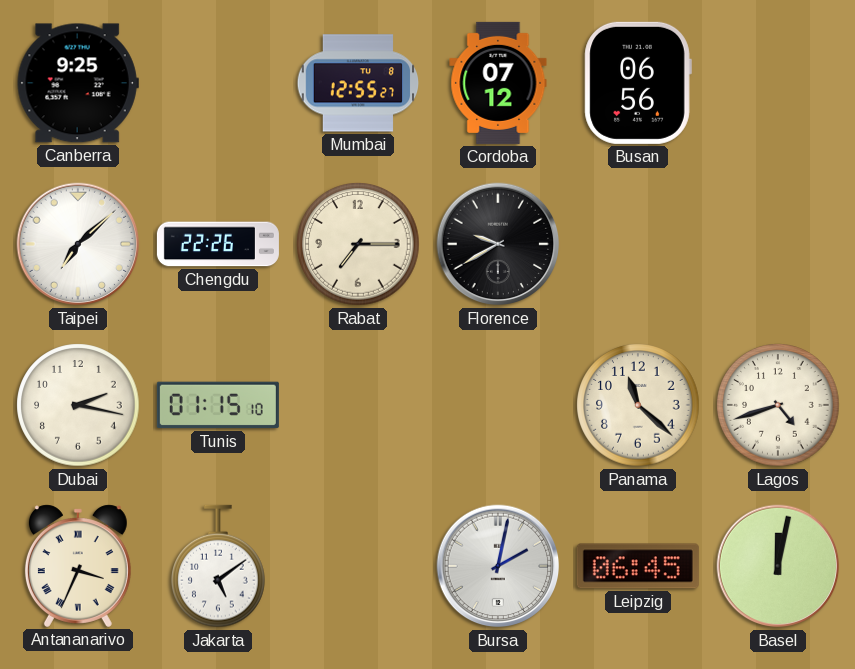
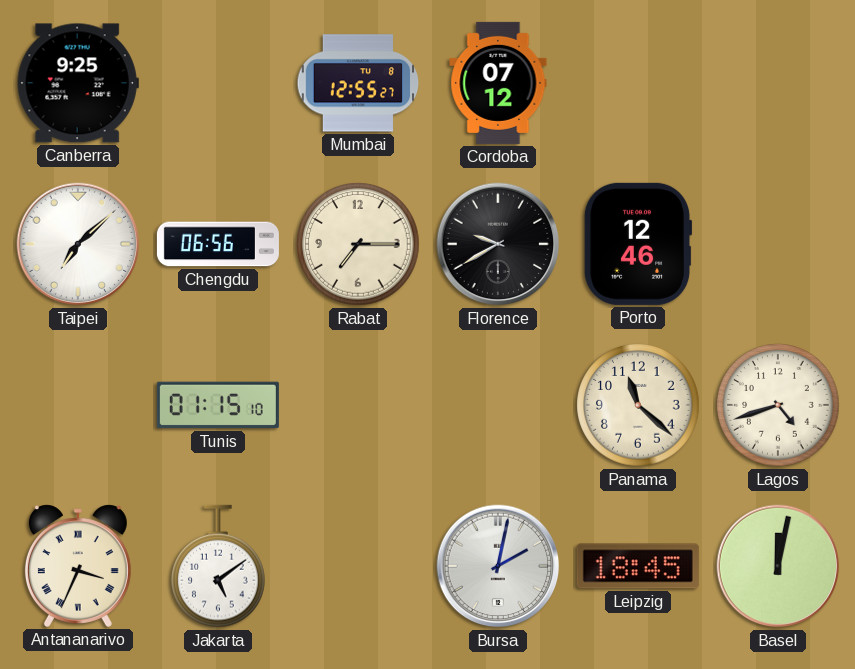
Busan: 06:56 -> none
Chengdu: 22:26 -> 06:56
Porto: none -> 12:46
Dubai: 2:17 -> none
Leipzig: 06:45 -> 18:45
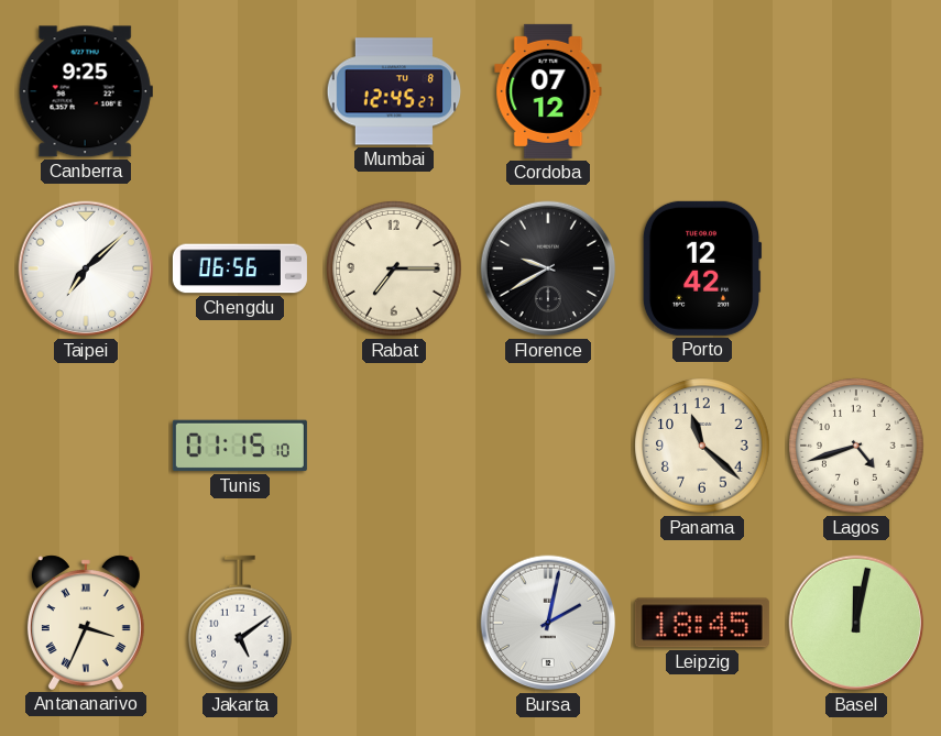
Mumbai: 12:55 -> 12:45
Porto: 12:46 -> 12:42
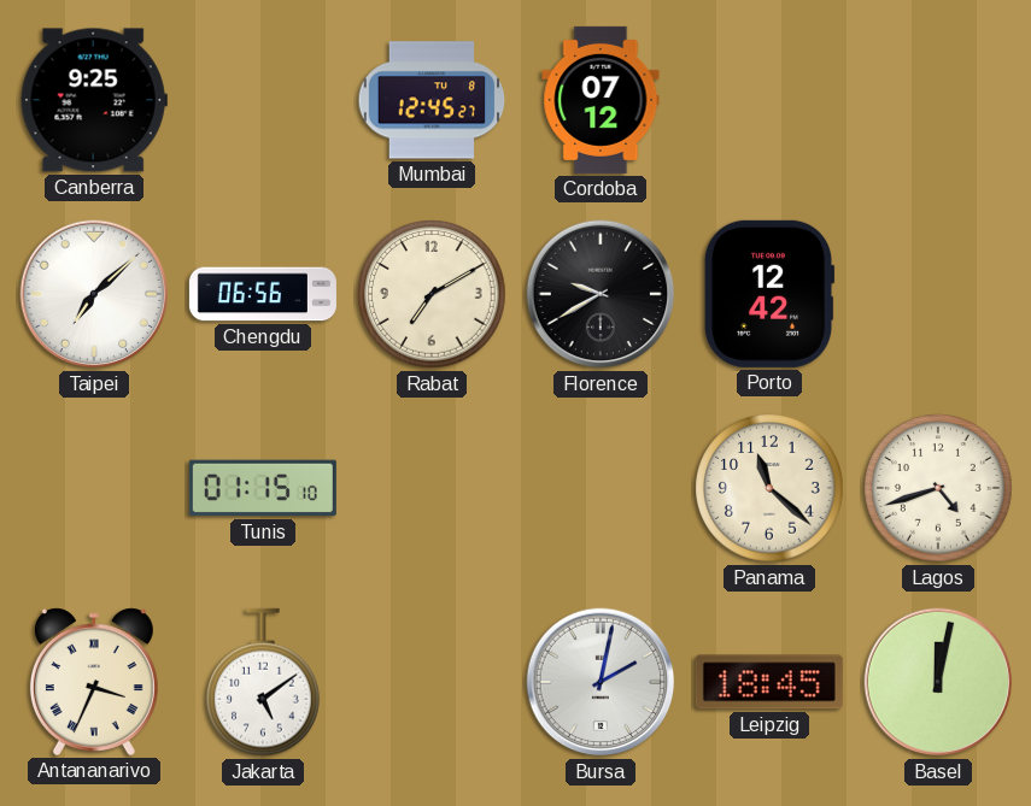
Rabat: 7:15 -> 7:10
